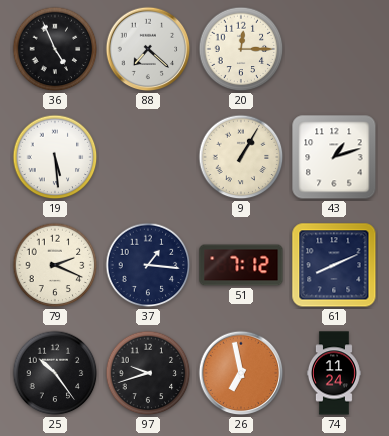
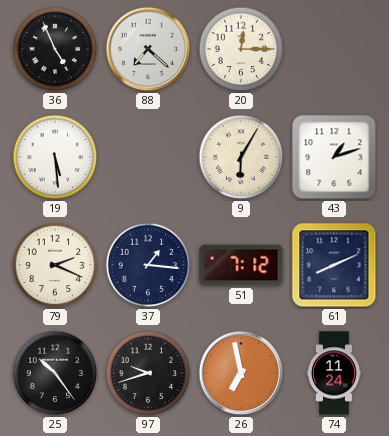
9: 1:05 -> 6:05
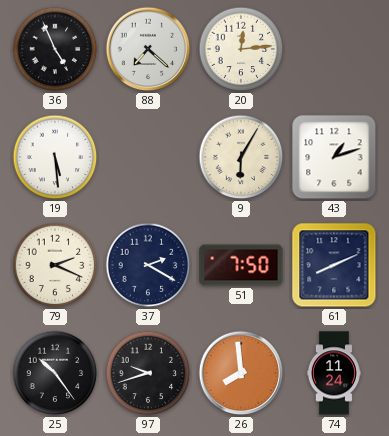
20: 12:15 -> 12:14
37: 1:16 -> 2:20
51: 7:12 -> 7:50
26: 6:58 -> 7:59
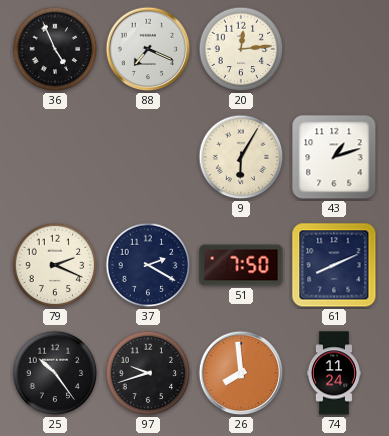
88: 7:22 -> 7:19
19: 5:29 -> none
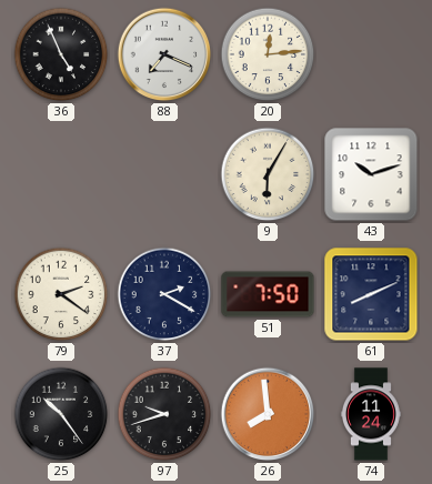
43: 1:12 -> 10:12
79: 2:19 -> 2:21
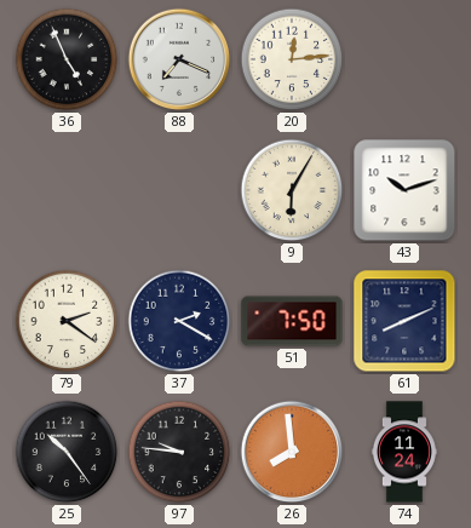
97: 9:42 -> 9:46
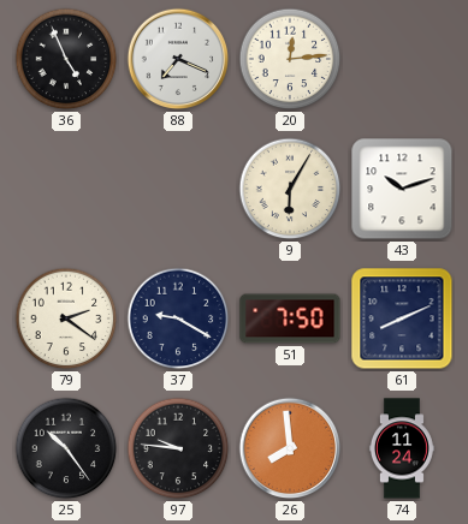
37: 2:20 -> 9:20
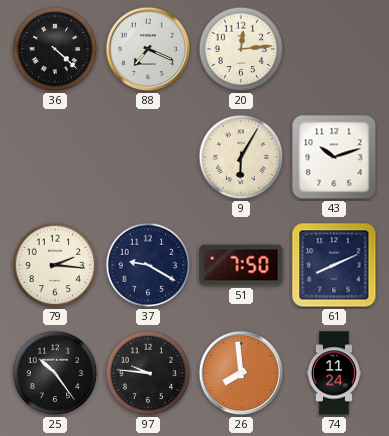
36: 4:56 -> 4:22
79: 2:21 -> 2:16
